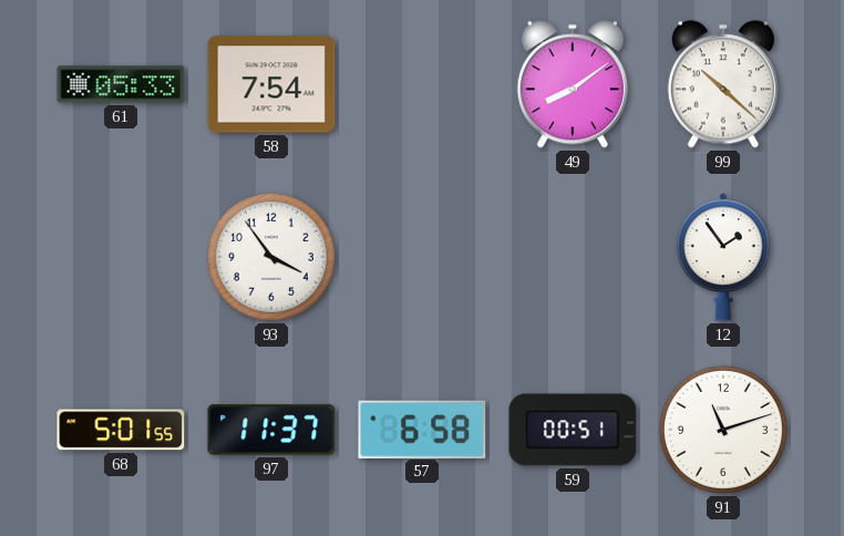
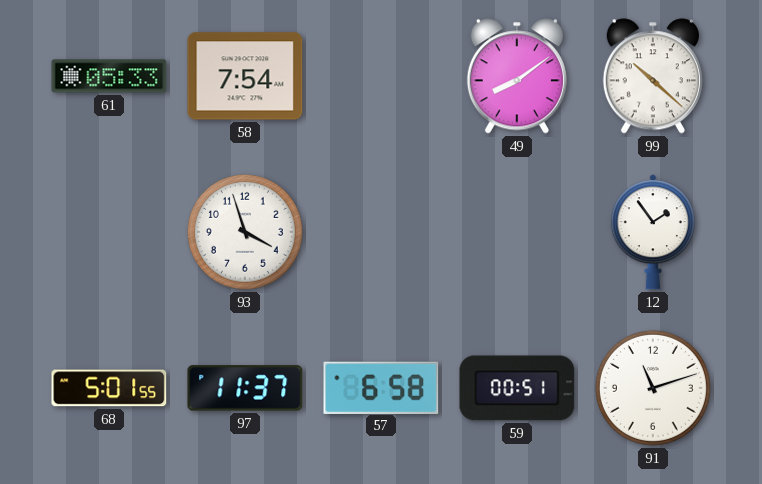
93: 3:54 -> 3:57
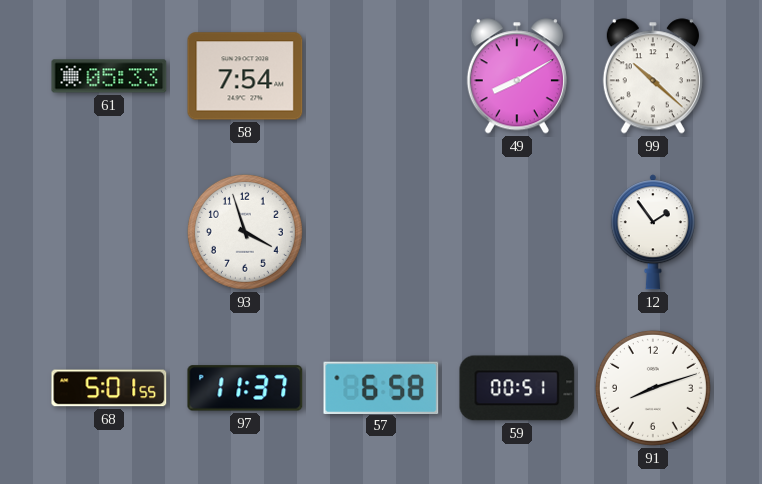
49: 8:09 -> 8:10
91: 11:12 -> 8:12
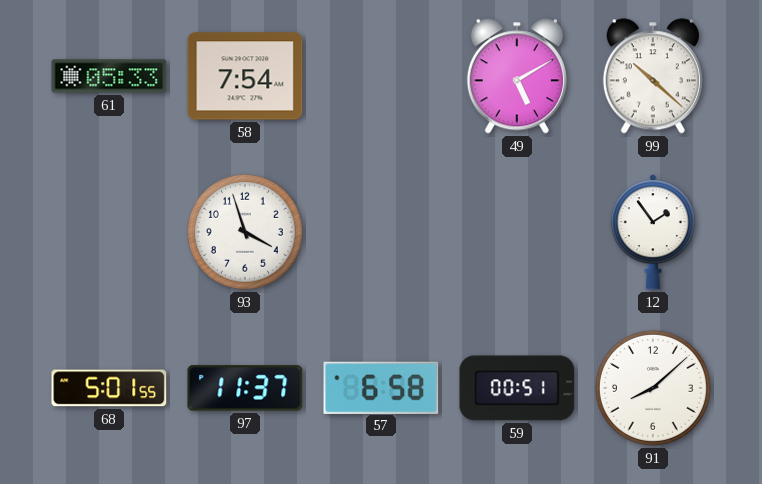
49: 8:10 -> 5:10
91: 8:12 -> 8:08
